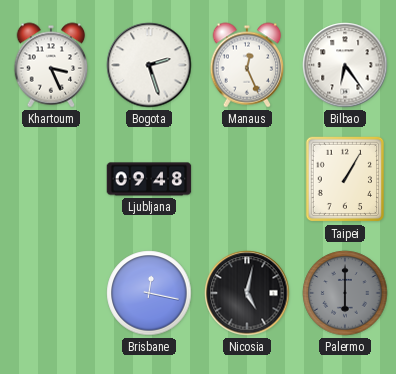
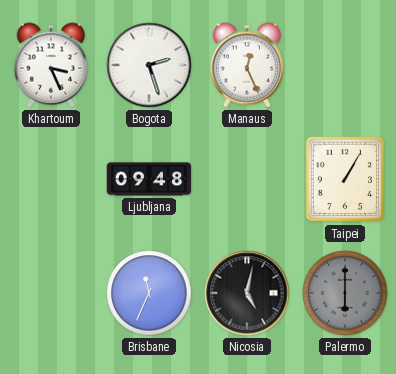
Bilbao: 6:24 -> none
Brisbane: 12:17 -> 11:34
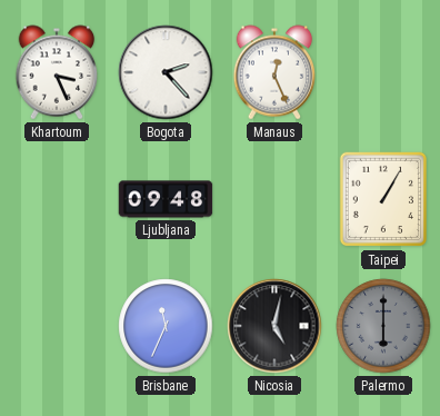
Bogota: 2:27 -> 2:23
